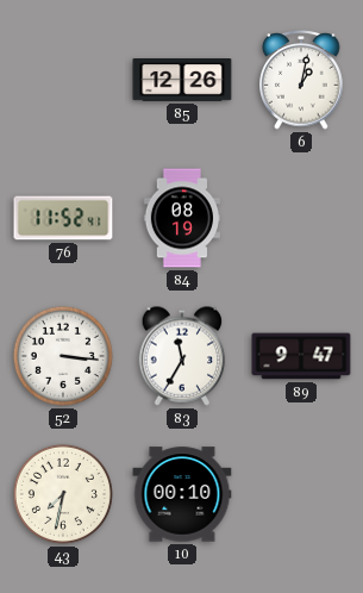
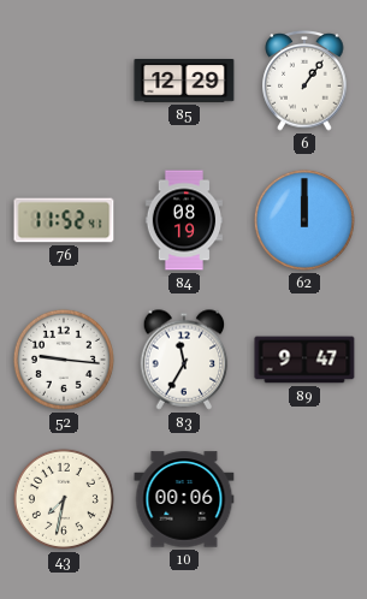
85: 12:26 -> 12:29
6: 1:02 -> 1:06
62: none -> 12:00
52: 3:16 -> 9:16
10: 00:10 -> 00:06
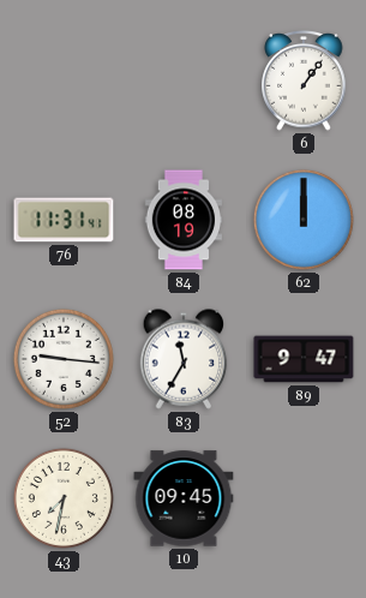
85: 12:29 -> none
76: 11:52 -> 11:31
10: 00:06 -> 09:45
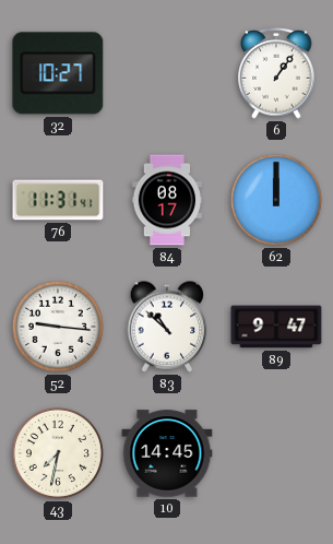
32: none -> 10:27
84: 08:19 -> 08:17
83: 11:35 -> 10:52
10: 09:45 -> 14:45
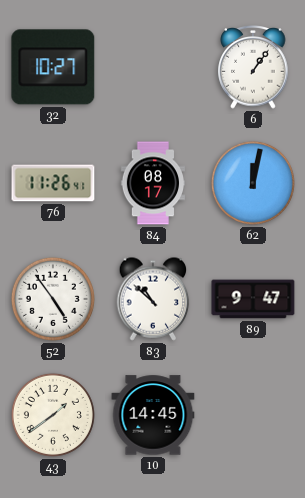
76: 11:31 -> 11:26
62: 12:00 -> 12:02
52: 9:16 -> 4:54
43: 7:32 -> 1:39
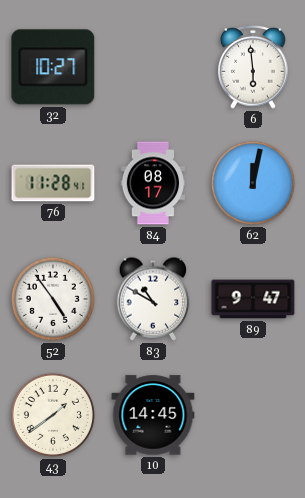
6: 1:06 -> 5:59
76: 11:26 -> 11:28
83: 10:52 -> 10:50
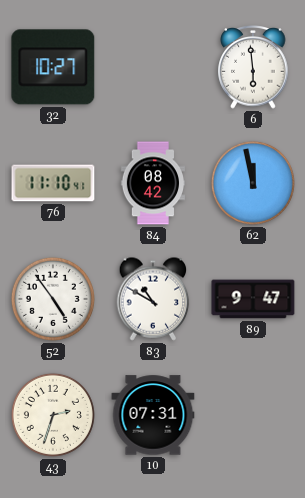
76: 11:28 -> 11:10
84: 08:17 -> 08:42
62: 12:02 -> 11:58
43: 1:39 -> 2:33
10: 14:45 -> 07:31
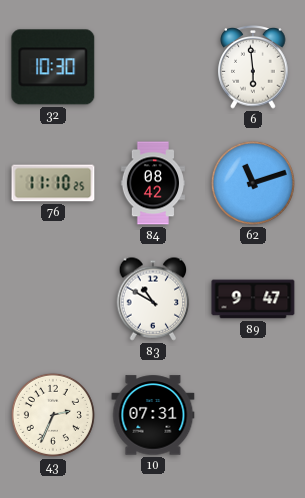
32: 10:27 -> 10:30
76: 11:10:41 -> 11:10:25
62: 11:58 -> 11:12
52: 4:54 -> none
43: 2:33 -> 2:34
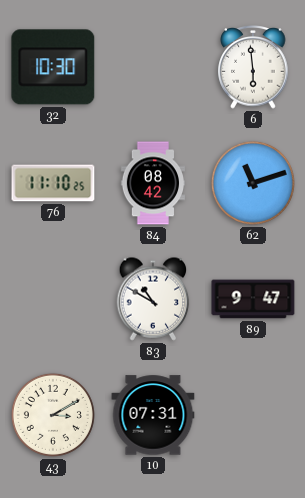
43: 2:34 -> 3:10
